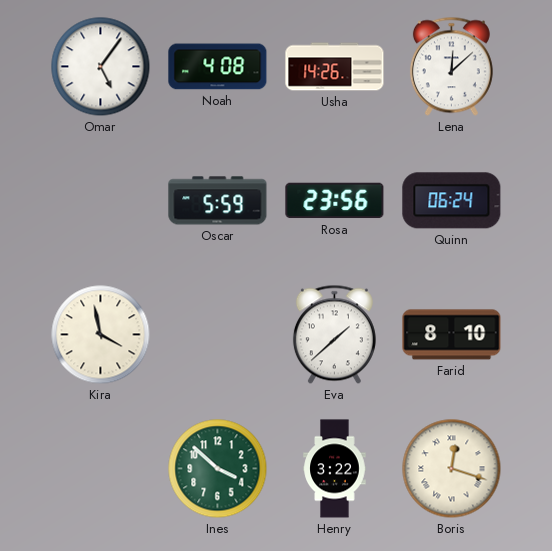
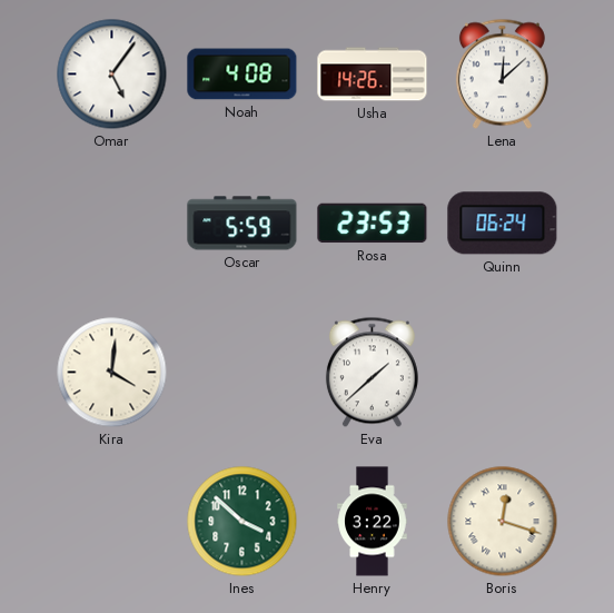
Rosa: 23:56 -> 23:53
Kira: 3:58 -> 4:01
Farid: 8:10 -> none
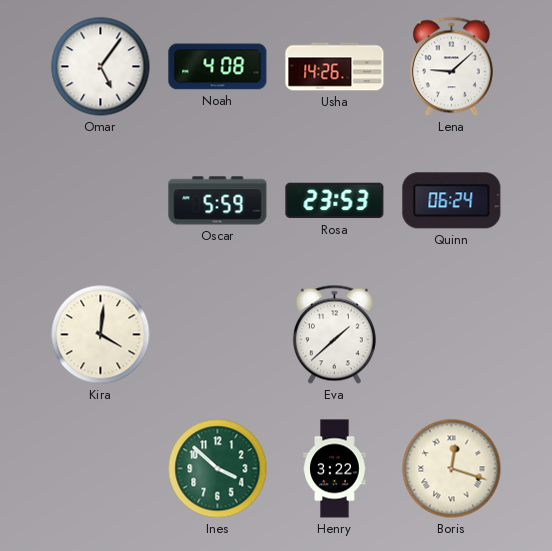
Lena: 12:08 -> 9:08
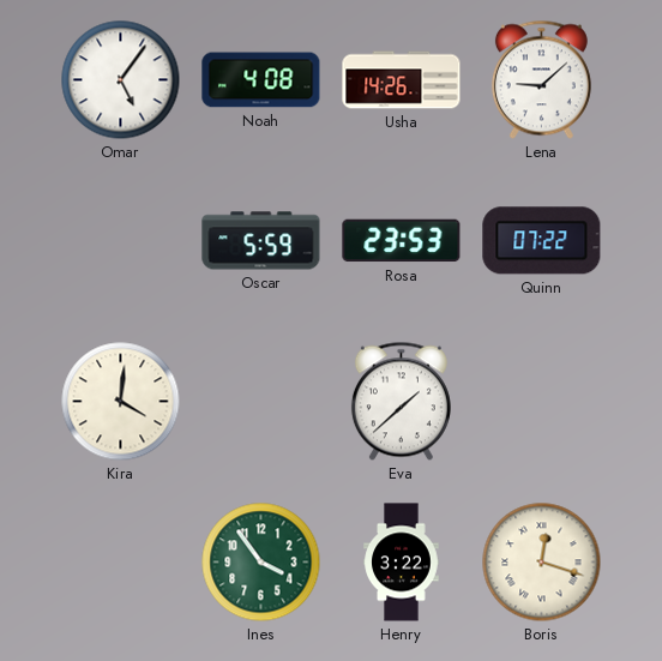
Quinn: 06:24 -> 07:22
Ines: 3:52 -> 3:54
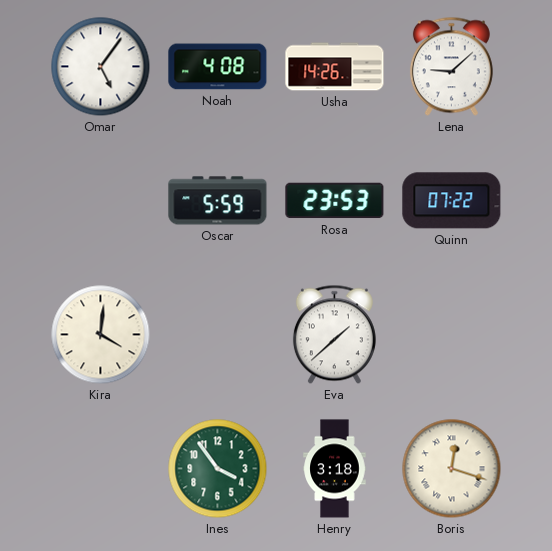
Henry: 3:22 -> 3:18
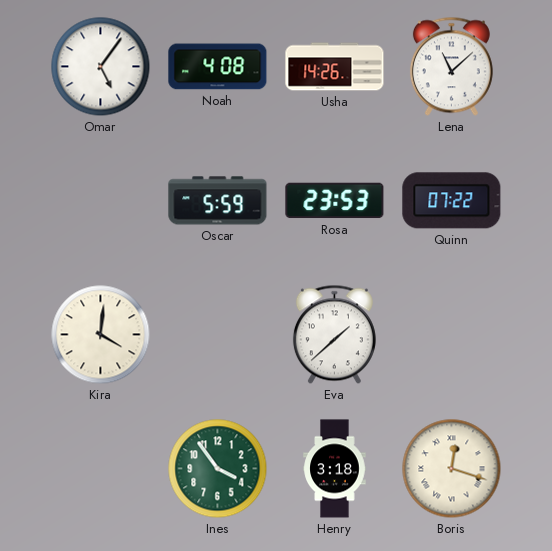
Lena: 9:08 -> 11:08
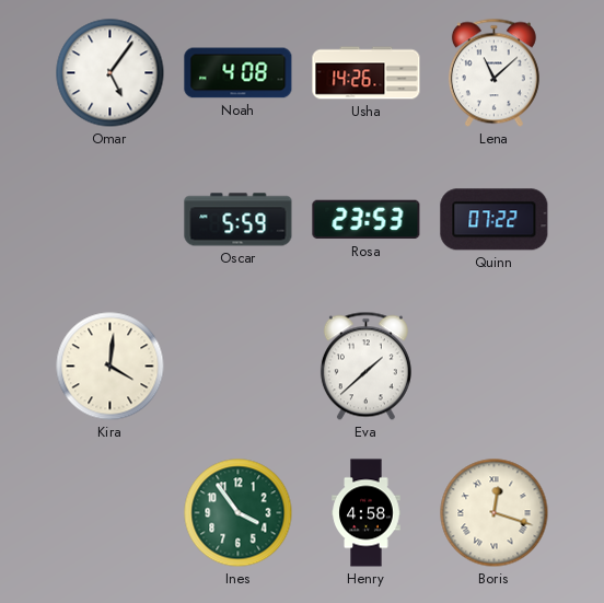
Henry: 3:18 -> 4:58
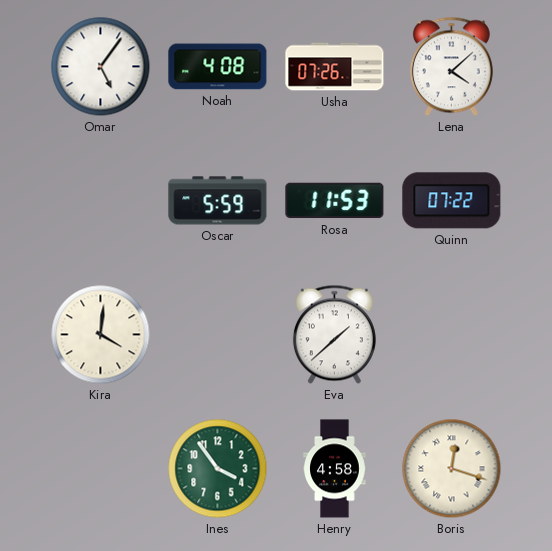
Usha: 14:26 -> 07:26
Lena: 11:08 -> 4:08
Rosa: 23:53 -> 11:53
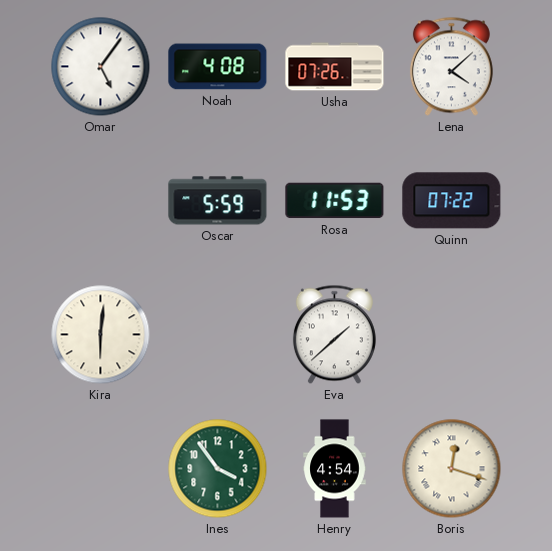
Kira: 4:01 -> 6:01
Henry: 4:58 -> 4:54
